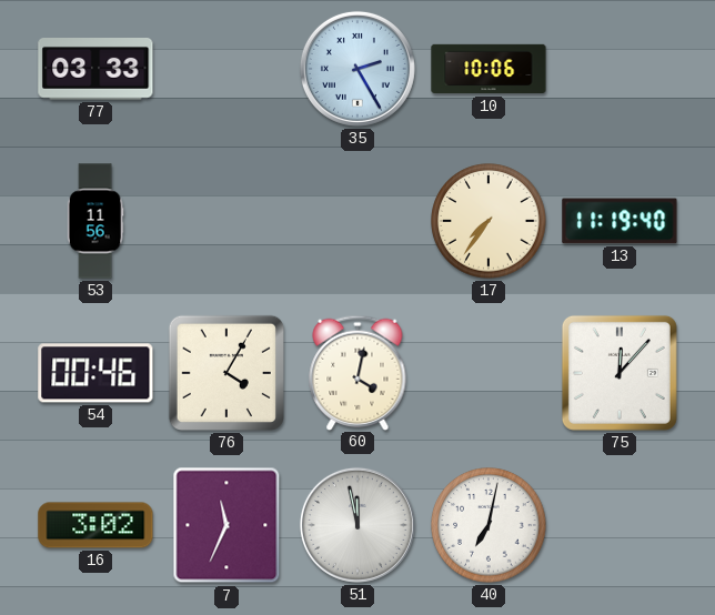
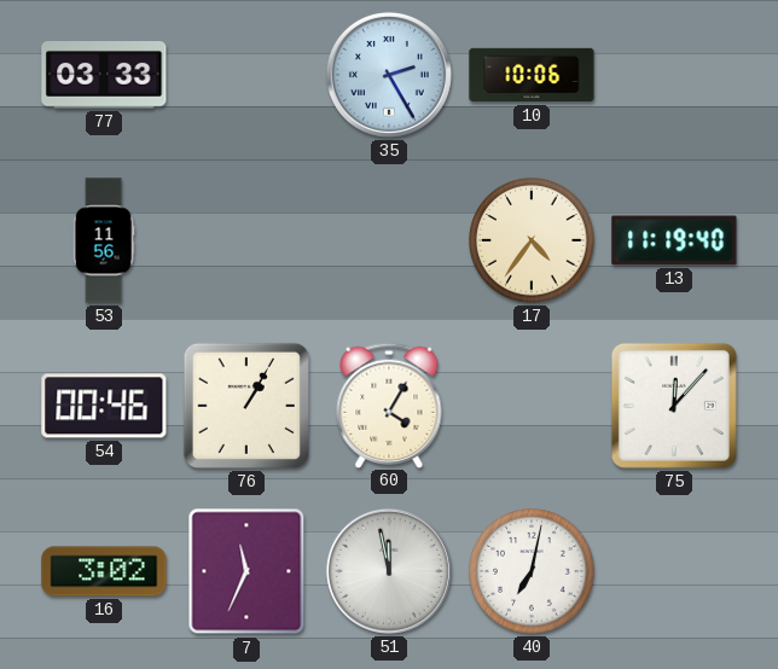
17: 7:36 -> 4:36
76: 4:05 -> 1:05
60: 4:02 -> 4:05
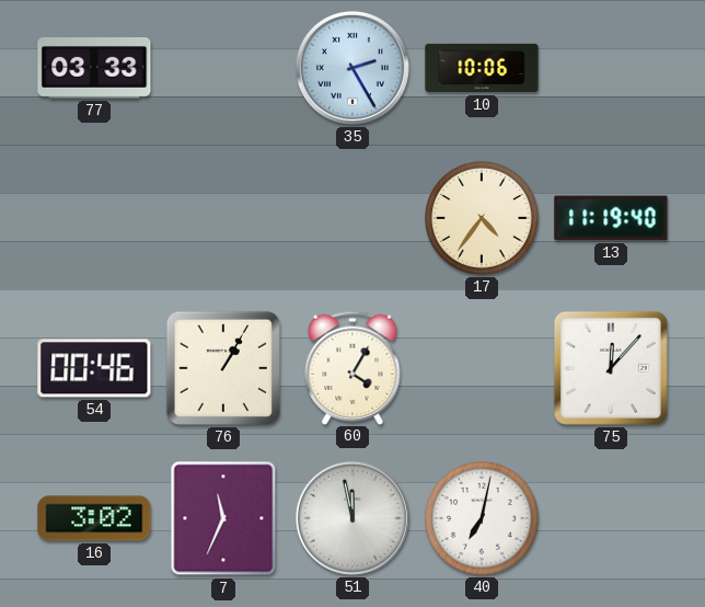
53: 11:56 -> none
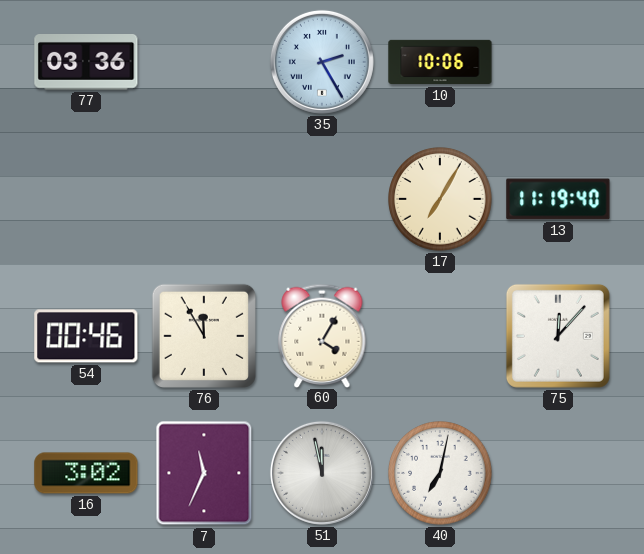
77: 03:33 -> 03:36
17: 4:36 -> 7:05
76: 1:05 -> 11:55
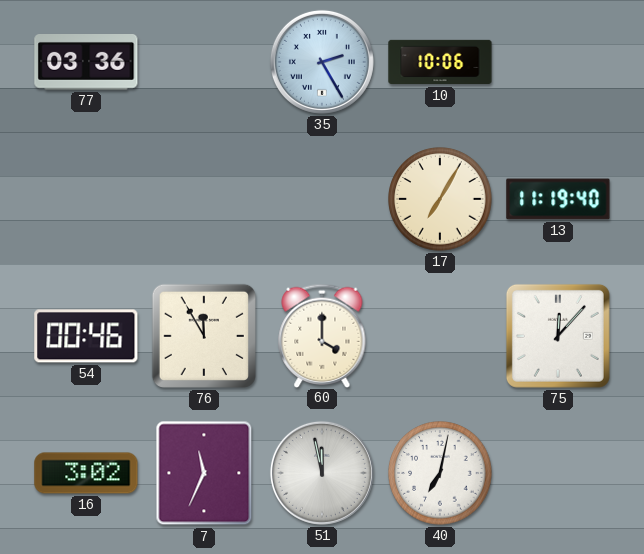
60: 4:05 -> 4:00
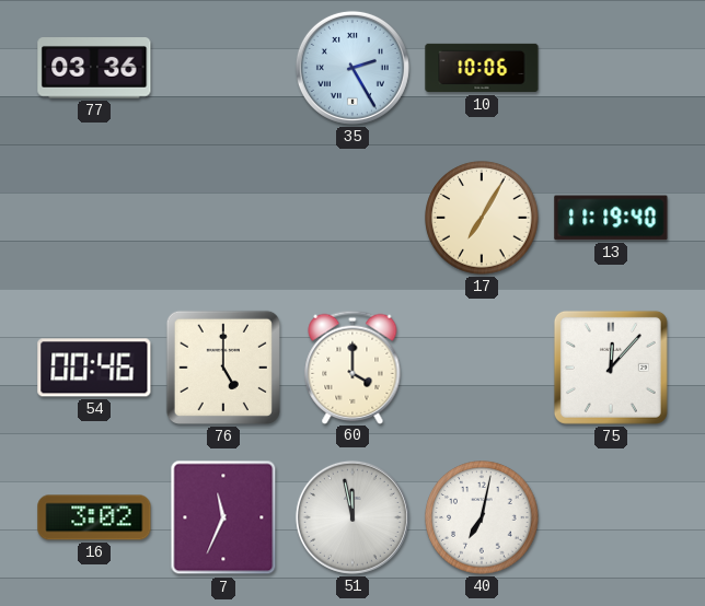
76: 11:55 -> 5:00
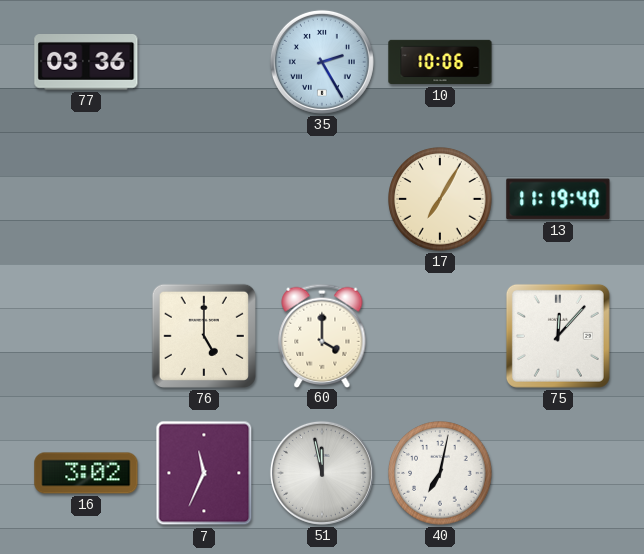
54: 00:46 -> none
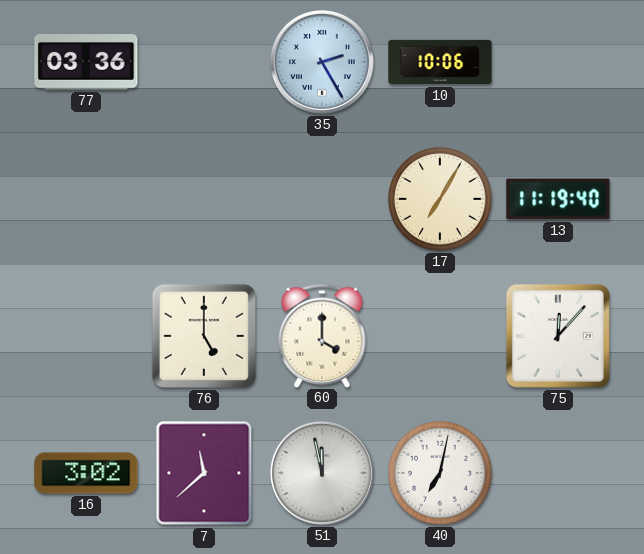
7: 11:34 -> 11:38
